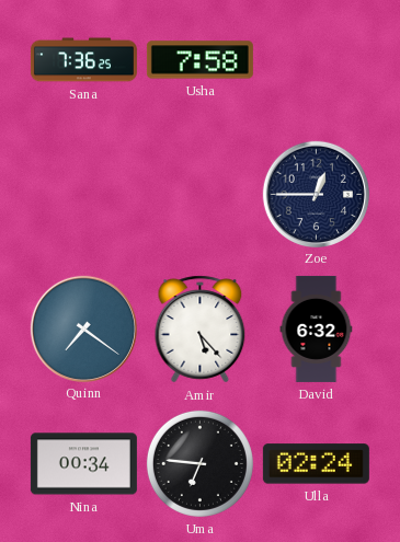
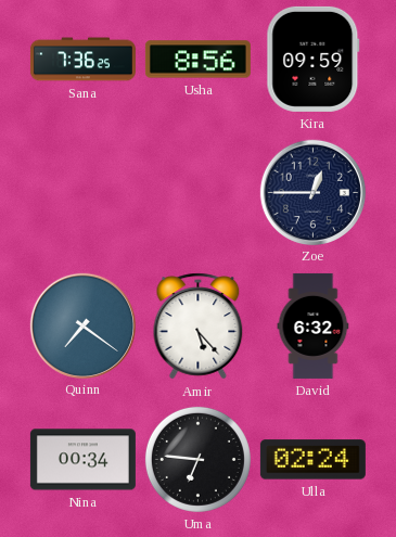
Usha: 7:58 -> 8:56
Kira: none -> 09:59
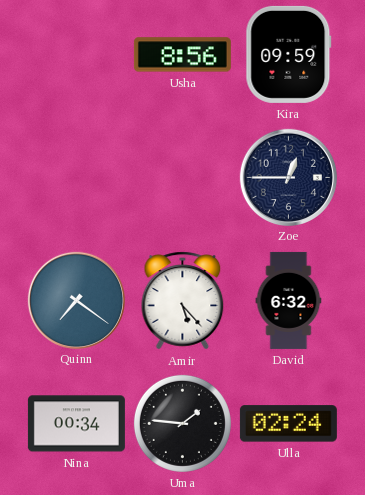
Sana: 7:36 -> none
Uma: 6:46 -> 1:46
